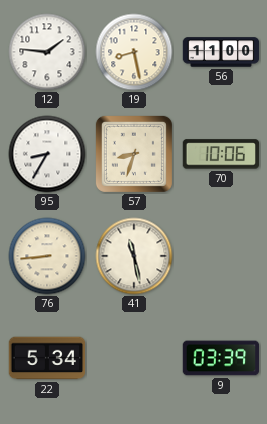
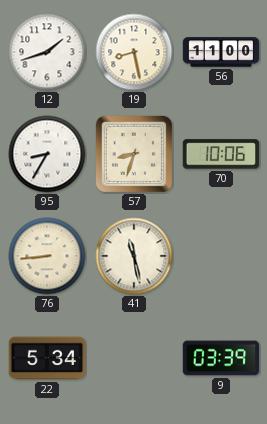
12: 1:46 -> 1:42
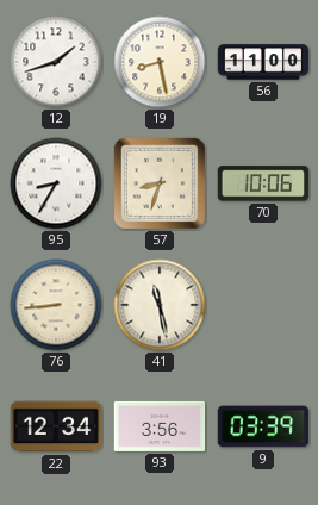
22: 5:34 -> 12:34
93: none -> 3:56
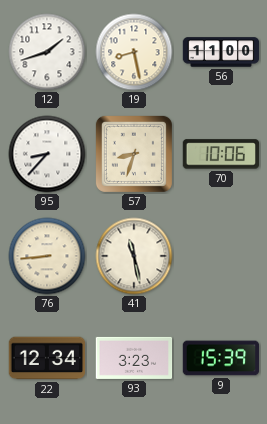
95: 8:35 -> 8:37
93: 3:56 -> 3:23
9: 03:39 -> 15:39
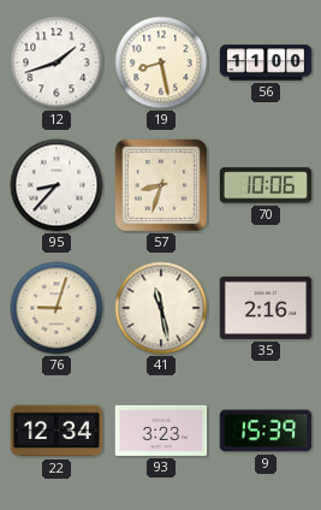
76: 8:44 -> 9:03
35: none -> 2:16
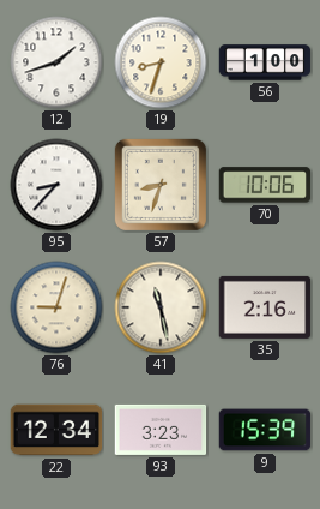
19: 8:28 -> 8:33
56: 11:00 -> 1:00
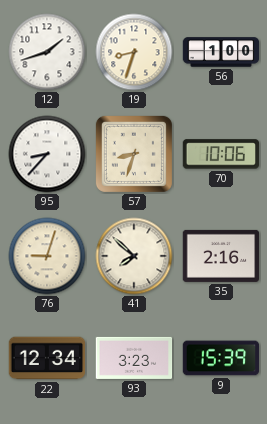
41: 11:28 -> 7:52
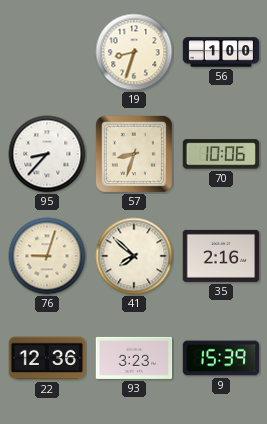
12: 1:42 -> none
22: 12:34 -> 12:36
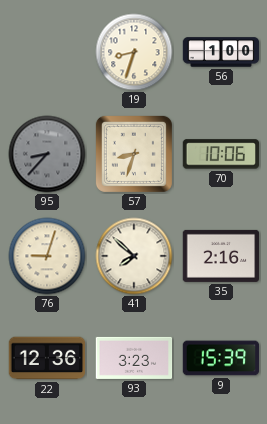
95 dial: white -> grey
